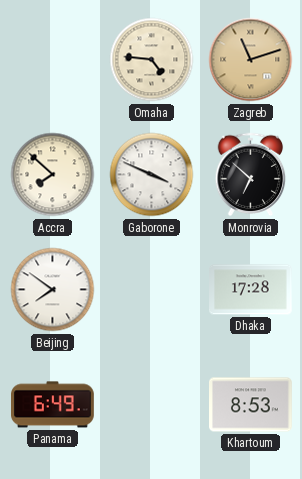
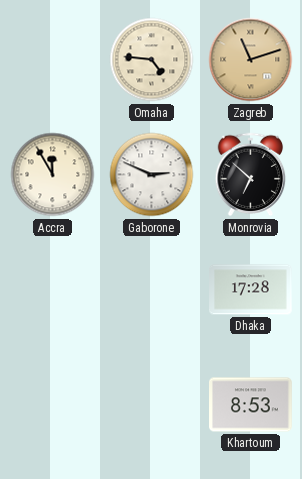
Accra: 7:52 -> 11:55
Gaborone: 3:49 -> 2:49
Beijing: 7:51 -> none
Panama: 6:49 -> none
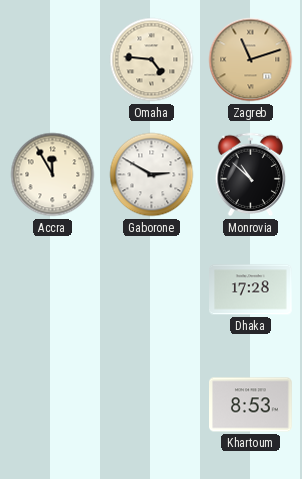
Gaborone: 2:49 -> 2:50
Monrovia: 6:52 -> 10:52
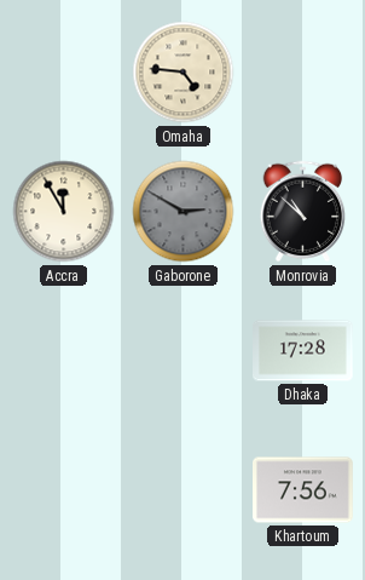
Zagreb: 11:12 -> none
Gaborone dial: white -> grey
Khartoum: 8:53 -> 7:56
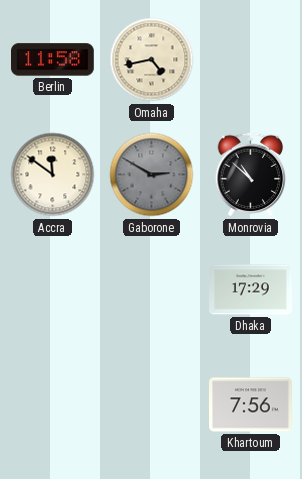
Berlin: none -> 11:58
Omaha: 4:46 -> 4:43
Accra: 11:55 -> 11:51
Dhaka: 17:28 -> 17:29
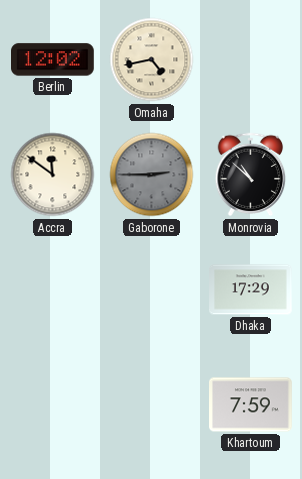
Berlin: 11:58 -> 12:02
Gaborone: 2:50 -> 2:45
Khartoum: 7:56 -> 7:59
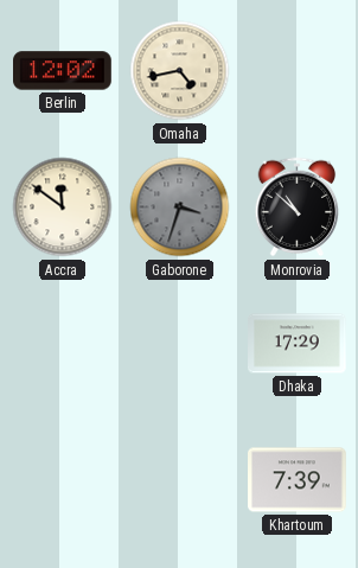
Gaborone: 2:45 -> 3:33
Khartoum: 7:59 -> 7:39
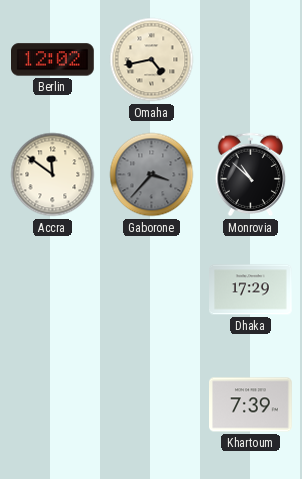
Gaborone: 3:33 -> 3:37
